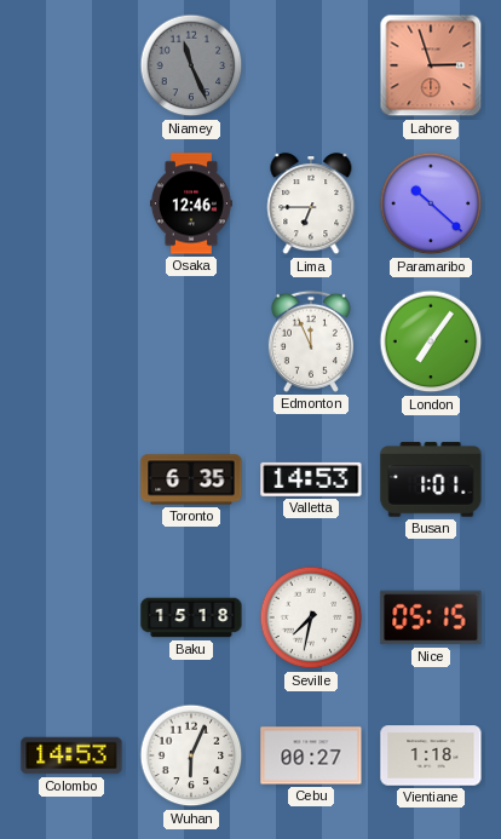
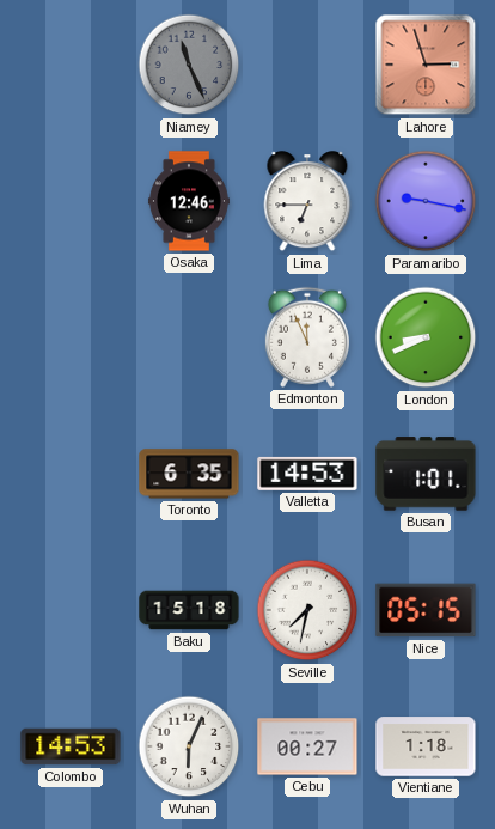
Paramaribo: 10:22 -> 9:17
London: 7:06 -> 8:41
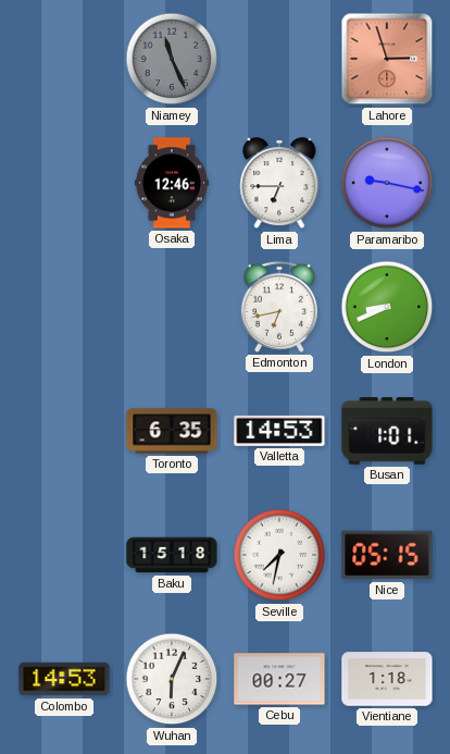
Edmonton: 11:56 -> 6:43
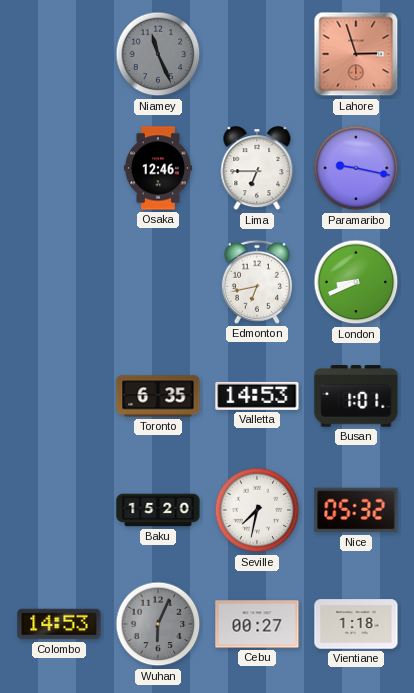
Baku: 15:18 -> 15:20
Nice: 05:15 -> 05:32
Wuhan dial: white -> grey
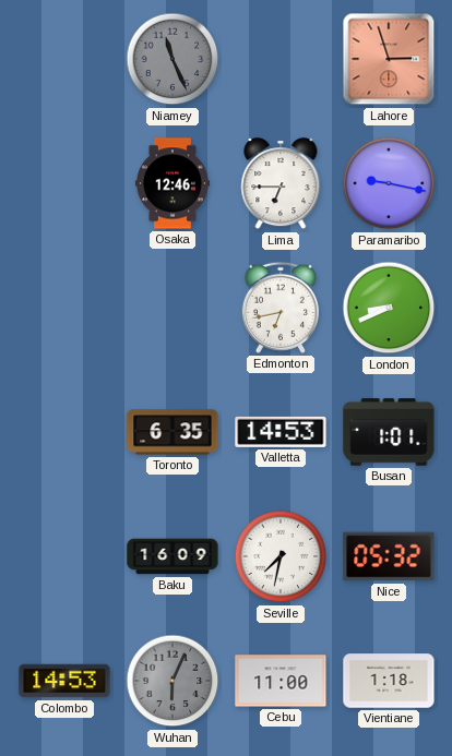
Baku: 15:20 -> 16:09
Cebu: 00:27 -> 11:00
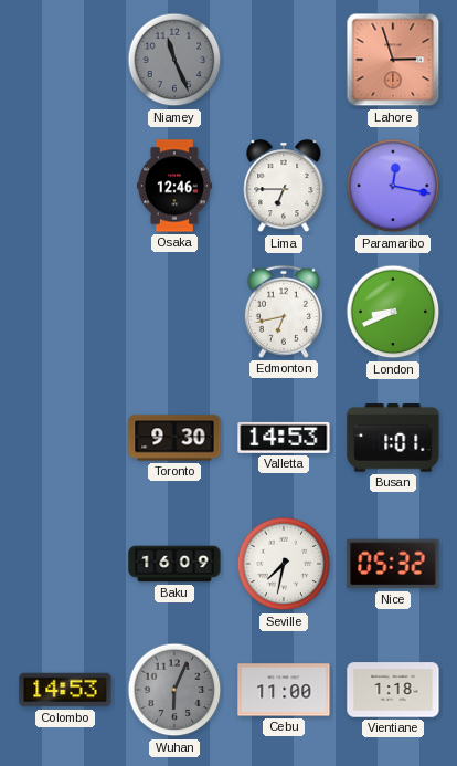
Paramaribo: 9:17 -> 12:17
Toronto: 6:35 -> 9:30
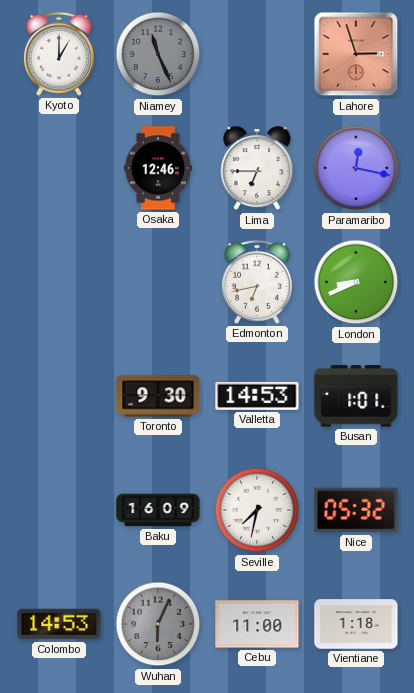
Kyoto: none -> 1:00
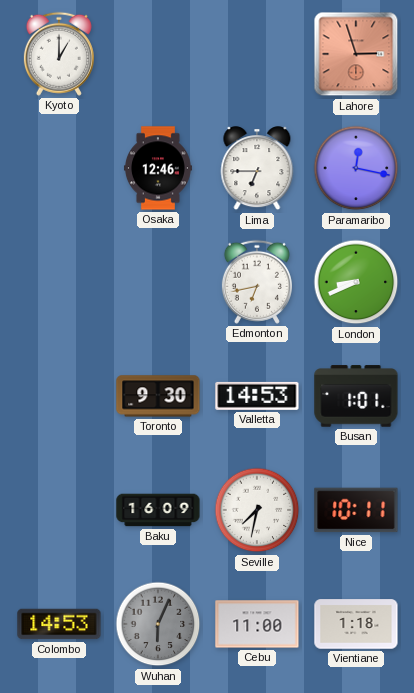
Niamey: 11:26 -> none
Nice: 05:32 -> 10:11
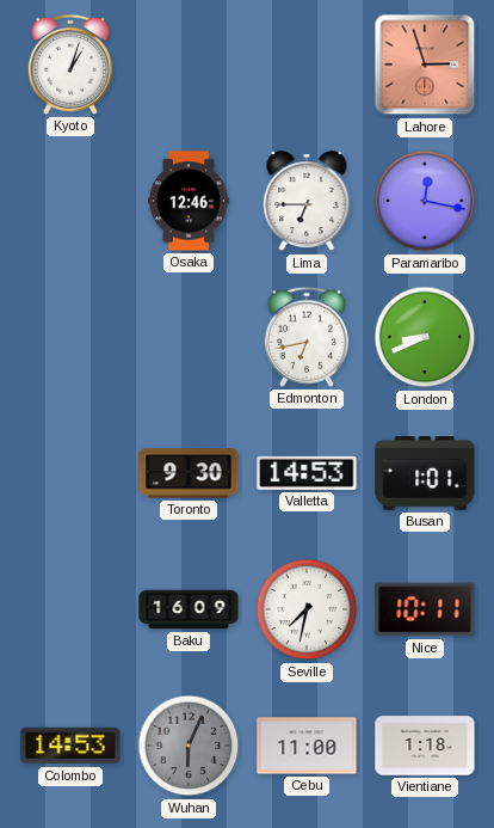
Kyoto: 1:00 -> 1:03
